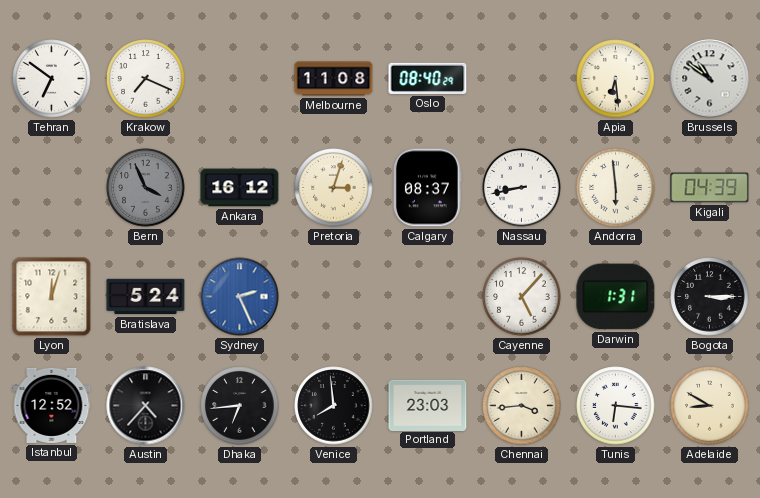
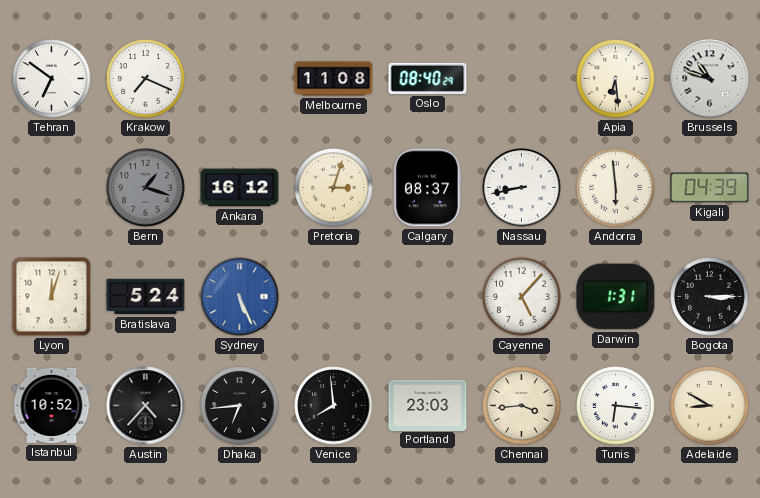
Brussels: 10:51 -> 10:48
Bern: 3:56 -> 1:18
Sydney: 2:26 -> 5:26
Istanbul: 12:52 -> 10:52
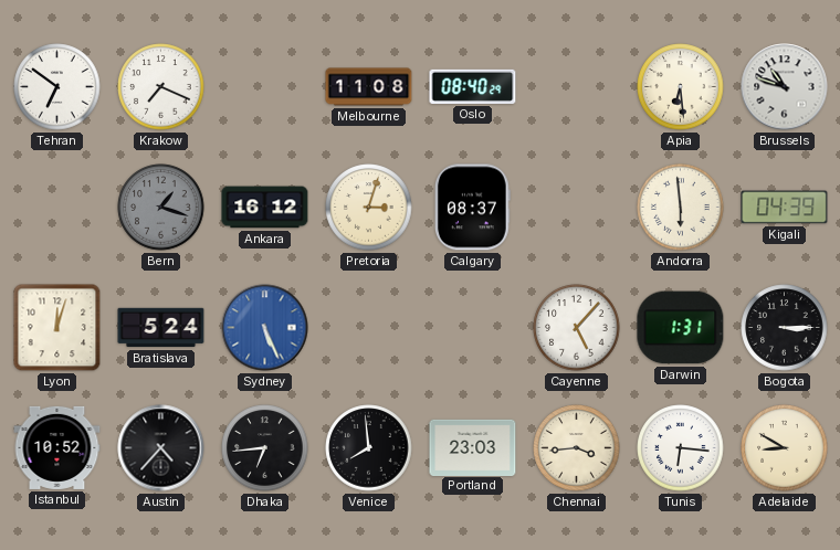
Nassau: 8:43 -> none
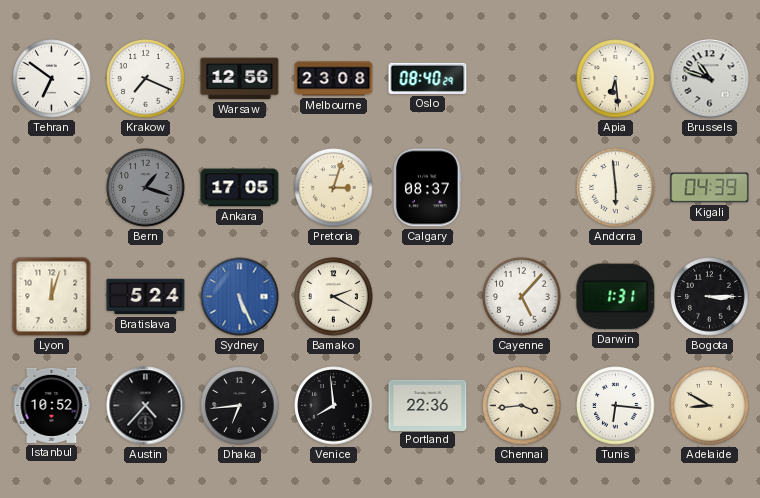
Warsaw: none -> 12:56
Melbourne: 11:08 -> 23:08
Ankara: 16:12 -> 17:05
Bamako: none -> 2:20
Portland: 23:03 -> 22:36
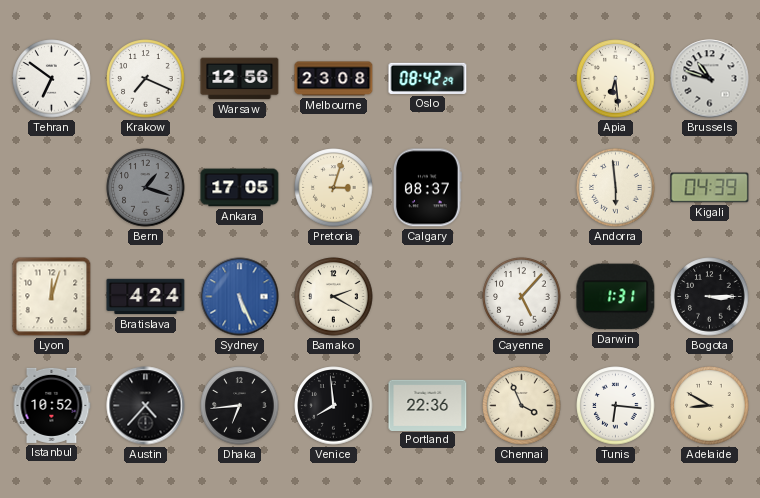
Oslo: 08:40 -> 08:42
Bratislava: 5:24 -> 4:24
Chennai: 3:44 -> 3:56
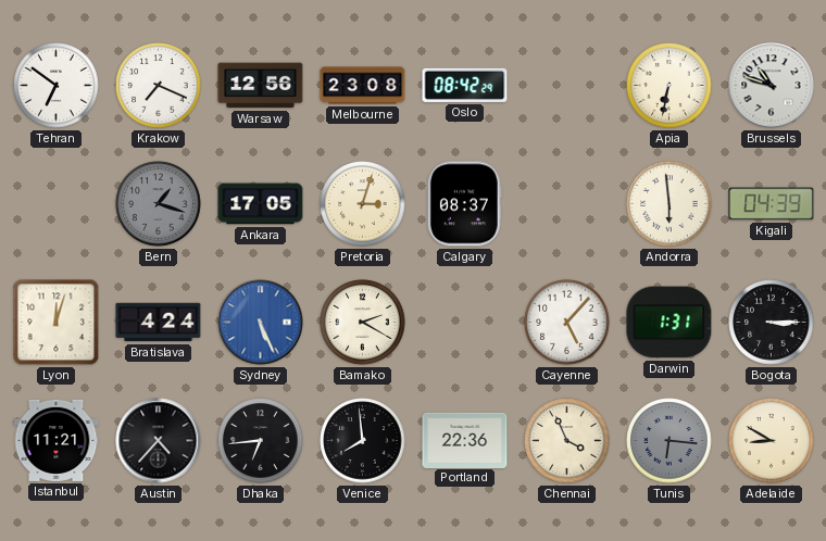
Apia: 6:29 -> 6:32
Istanbul: 10:52 -> 11:21
Tunis dial: white -> grey
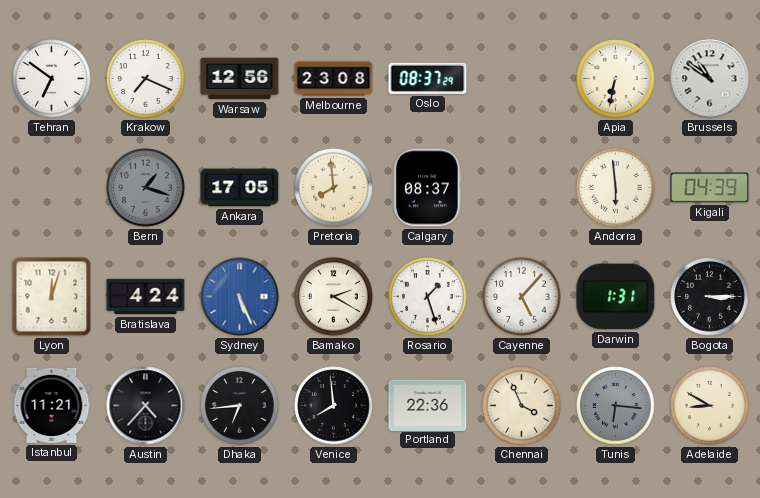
Oslo: 08:42 -> 08:37
Brussels: 10:48 -> 10:51
Pretoria: 3:03 -> 7:59
Rosario: none -> 1:27
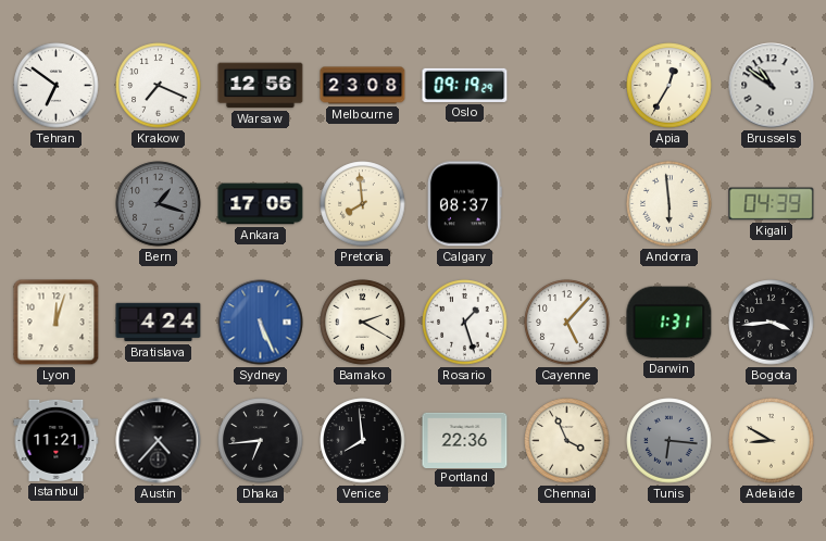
Oslo: 08:37 -> 09:19
Apia: 6:32 -> 12:35
Bogota: 3:15 -> 3:44
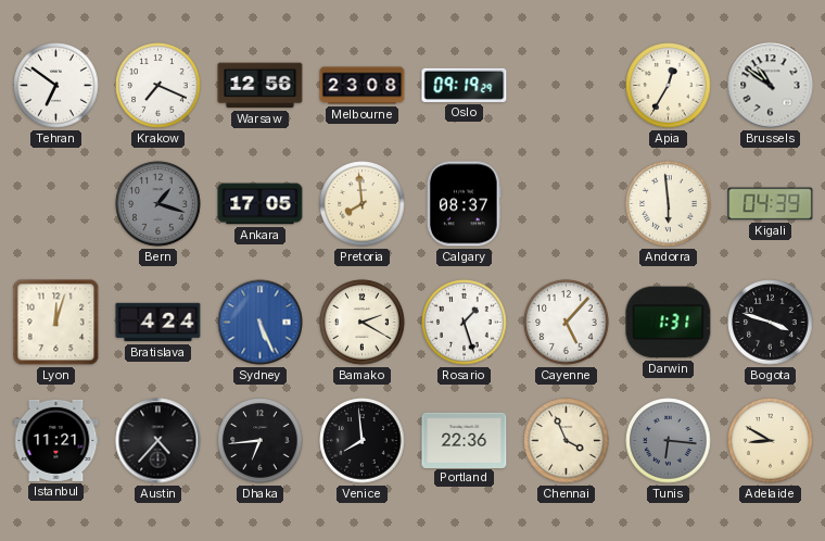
Bogota: 3:44 -> 3:48
